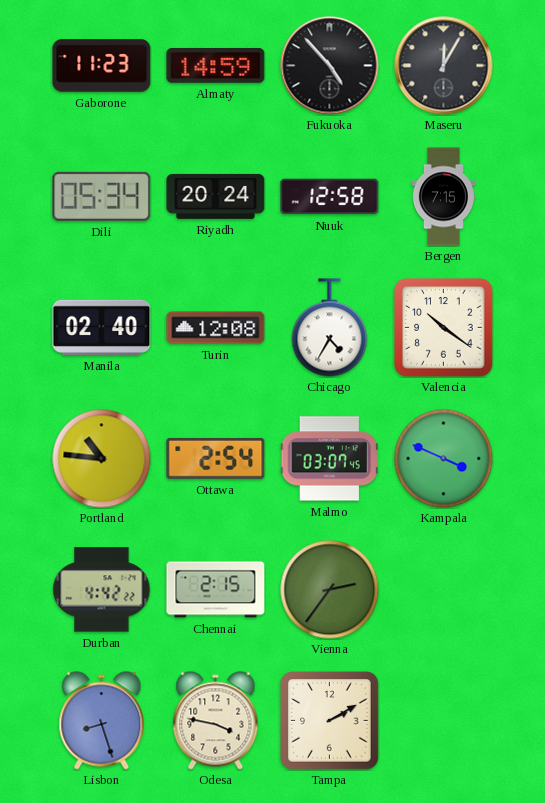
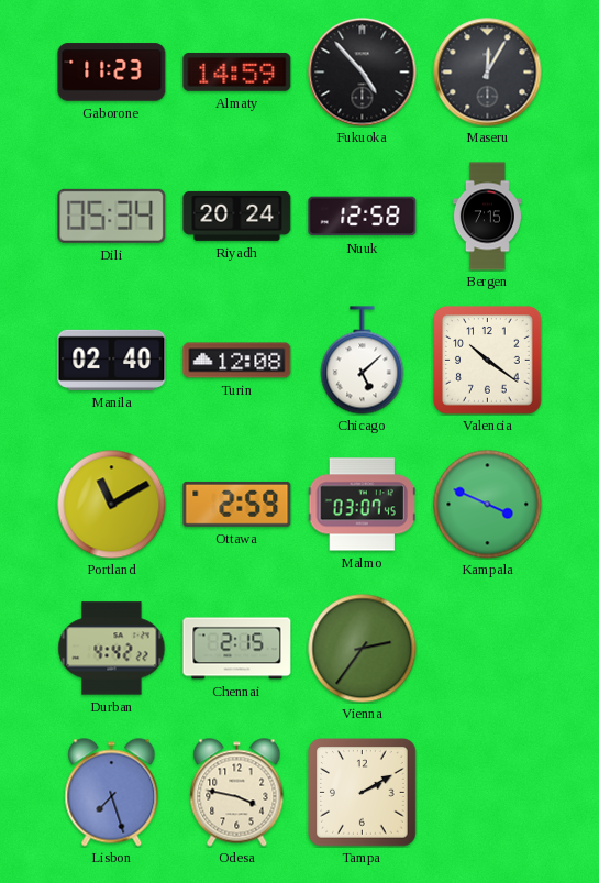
Chicago: 4:35 -> 5:08
Portland: 10:46 -> 11:10
Ottawa: 2:54 -> 2:59
Lisbon: 8:27 -> 7:27
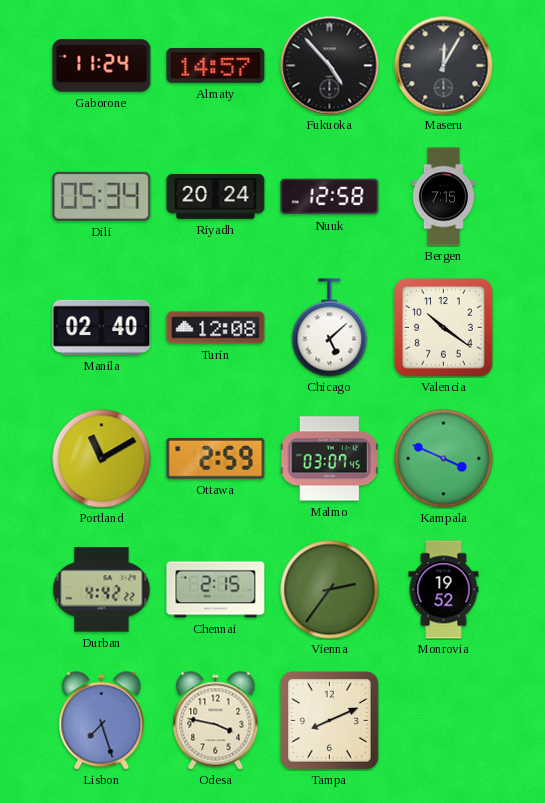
Gaborone: 11:23 -> 11:24
Almaty: 14:59 -> 14:57
Monrovia: none -> 19:52
Tampa: 2:10 -> 8:11
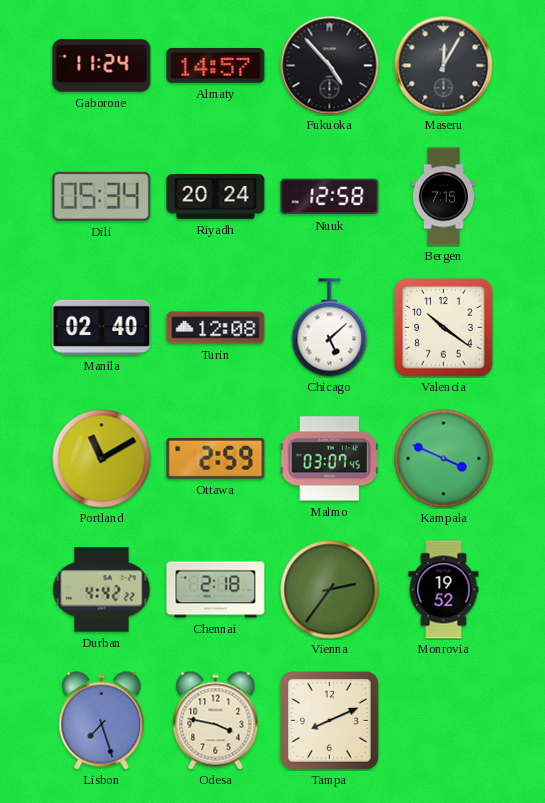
Chennai: 2:15 -> 2:18
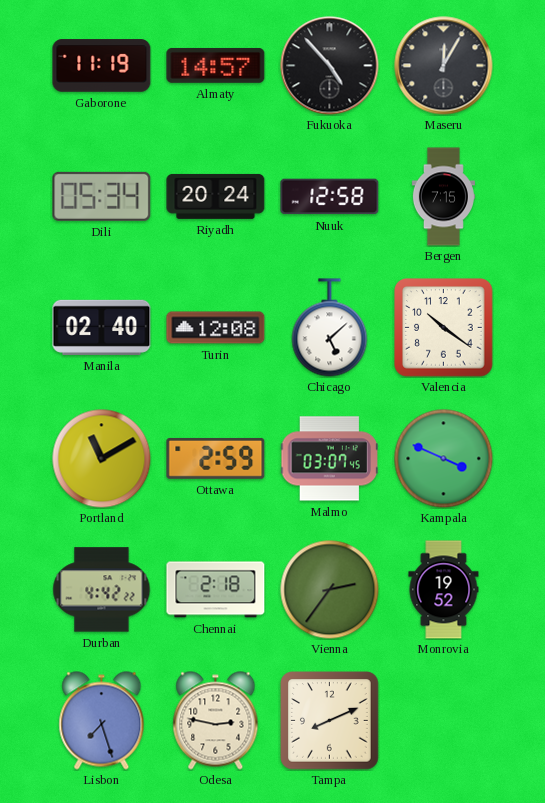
Gaborone: 11:24 -> 11:19
Odesa: 3:47 -> 2:47
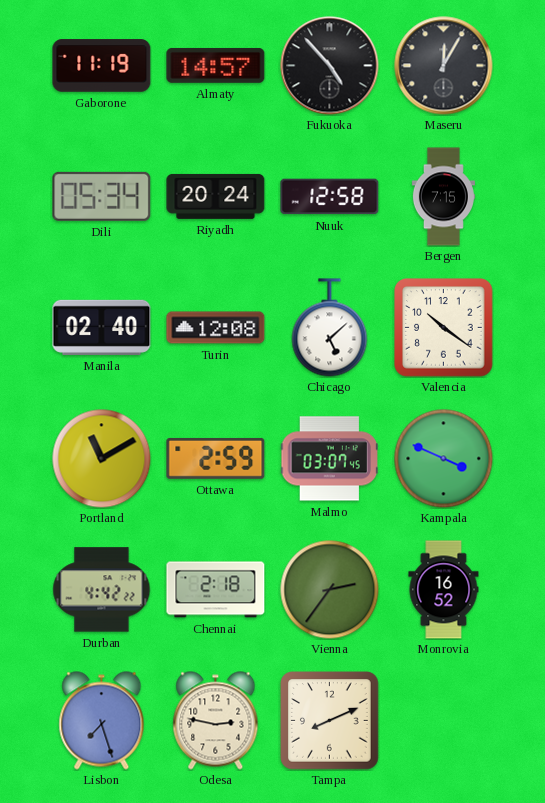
Monrovia: 19:52 -> 16:52
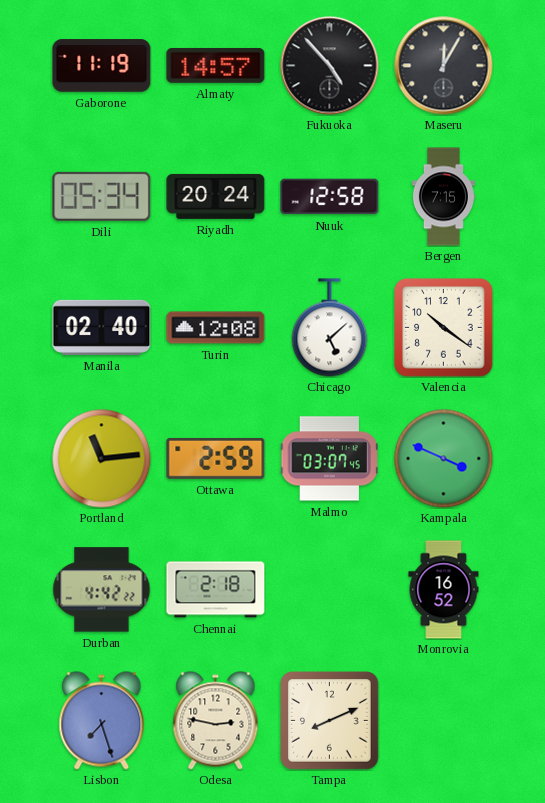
Portland: 11:10 -> 11:14
Vienna: 2:36 -> none
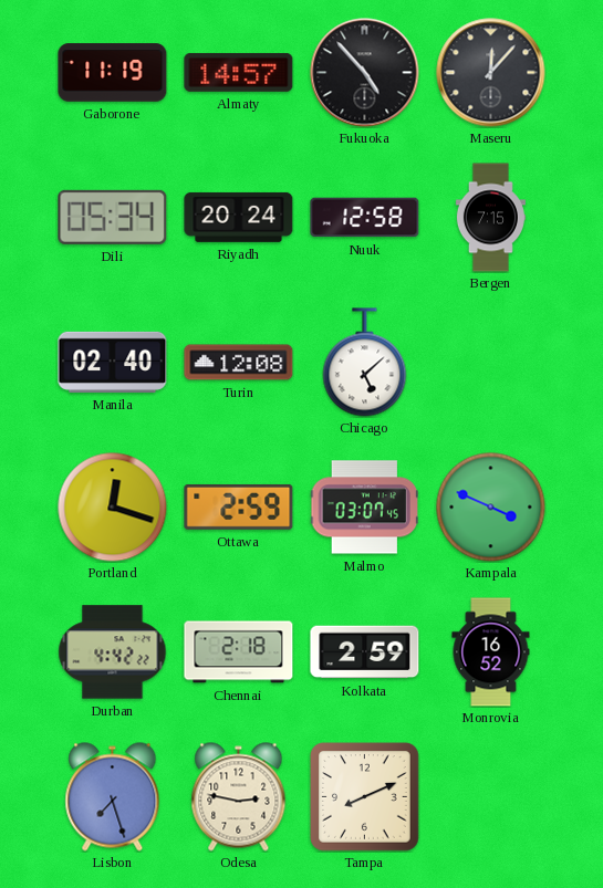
Maseru: 12:05 -> 12:07
Valencia: 10:21 -> none
Portland: 11:14 -> 12:18
Kolkata: none -> 2:59
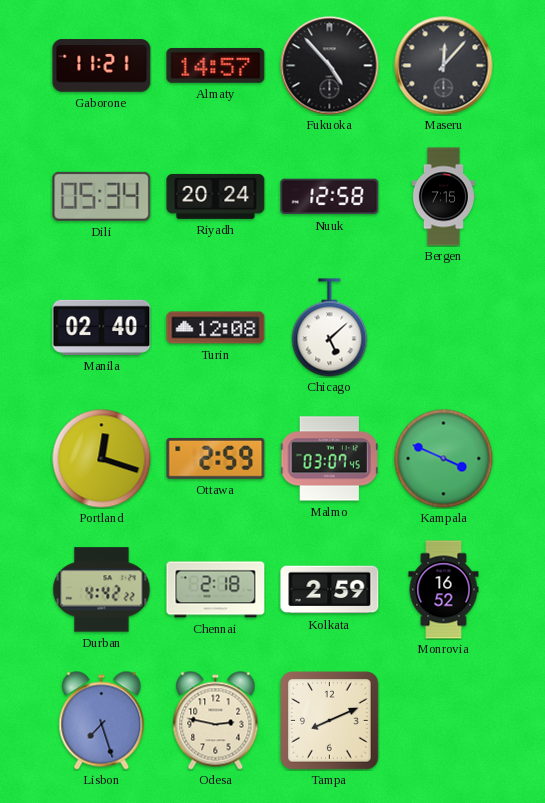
Gaborone: 11:19 -> 11:21
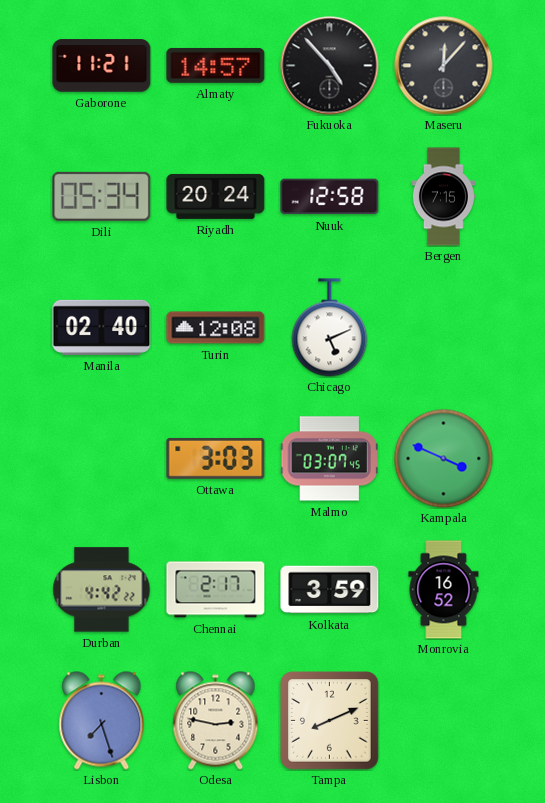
Chicago: 5:08 -> 5:11
Portland: 12:18 -> none
Ottawa: 2:59 -> 3:03
Chennai: 2:18 -> 2:17
Kolkata: 2:59 -> 3:59
